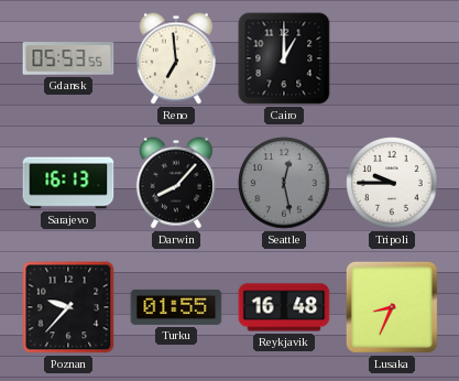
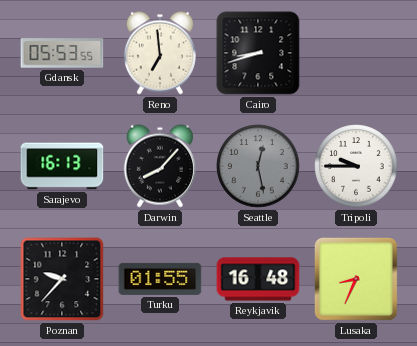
Cairo: 1:00 -> 8:42
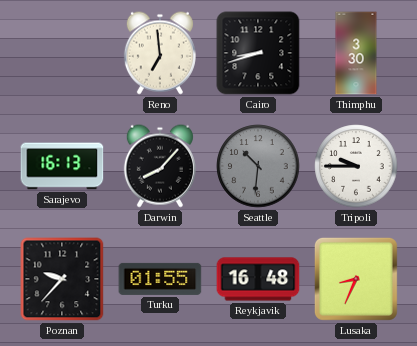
Gdansk: 05:53 -> none
Thimphu: none -> 3:30
Seattle: 12:28 -> 10:31
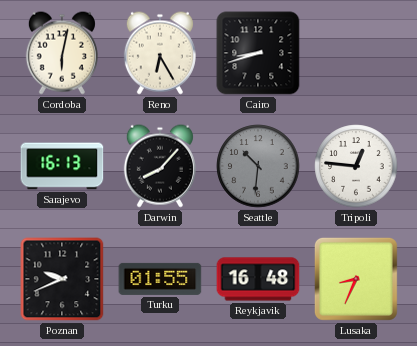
Cordoba: none -> 6:02
Reno: 6:59 -> 6:25
Thimphu: 3:30 -> none
Tripoli: 9:45 -> 12:46
Poznan: 9:37 -> 9:41
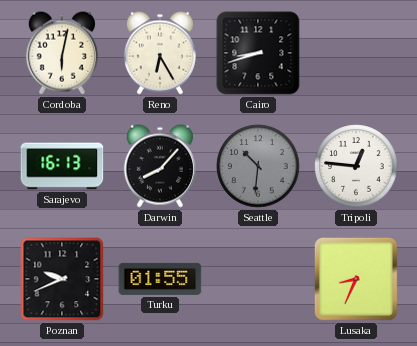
Reykjavik: 16:48 -> none
